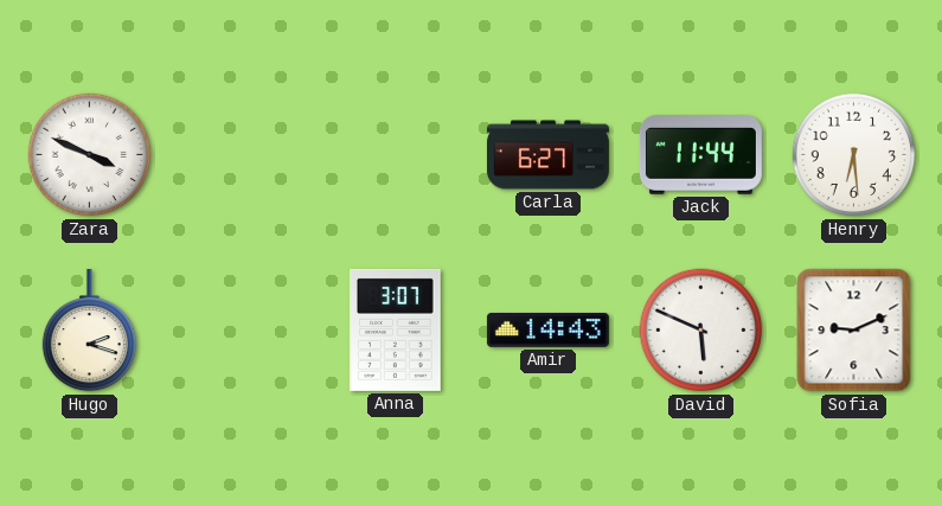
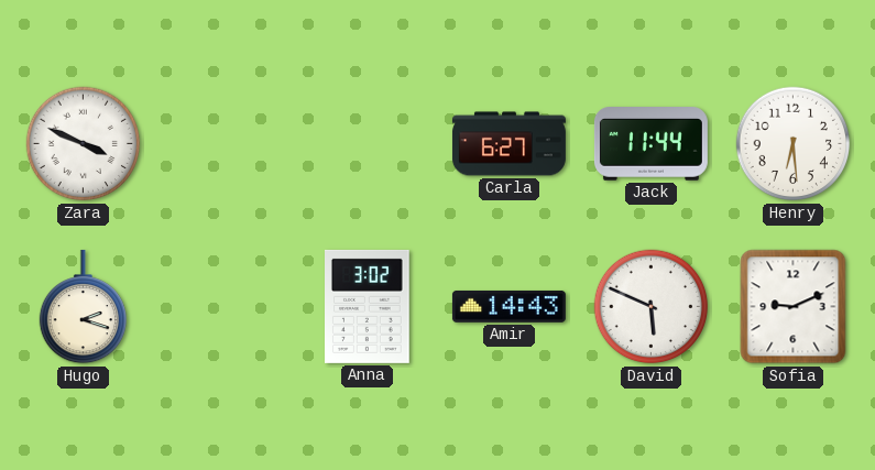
Anna: 3:07 -> 3:02
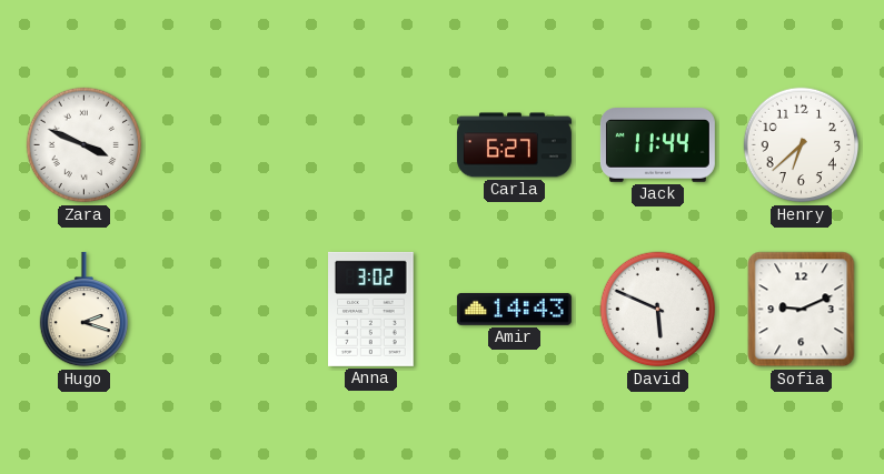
Henry: 6:29 -> 6:38
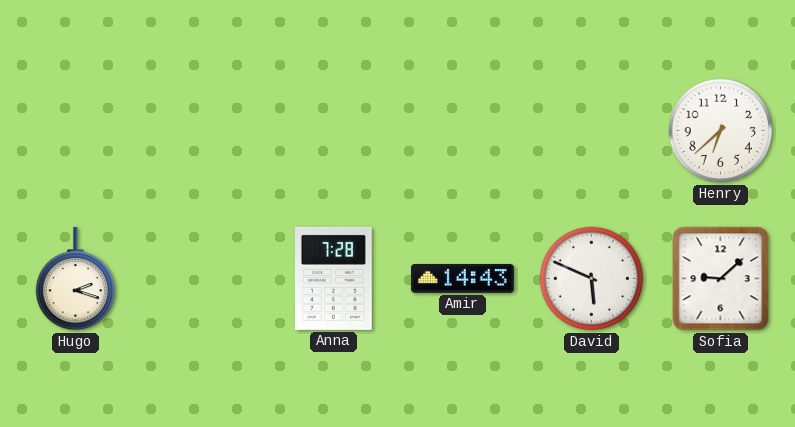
Zara: 3:49 -> none
Carla: 6:27 -> none
Jack: 11:44 -> none
Anna: 3:02 -> 7:28
Sofia: 9:11 -> 9:08
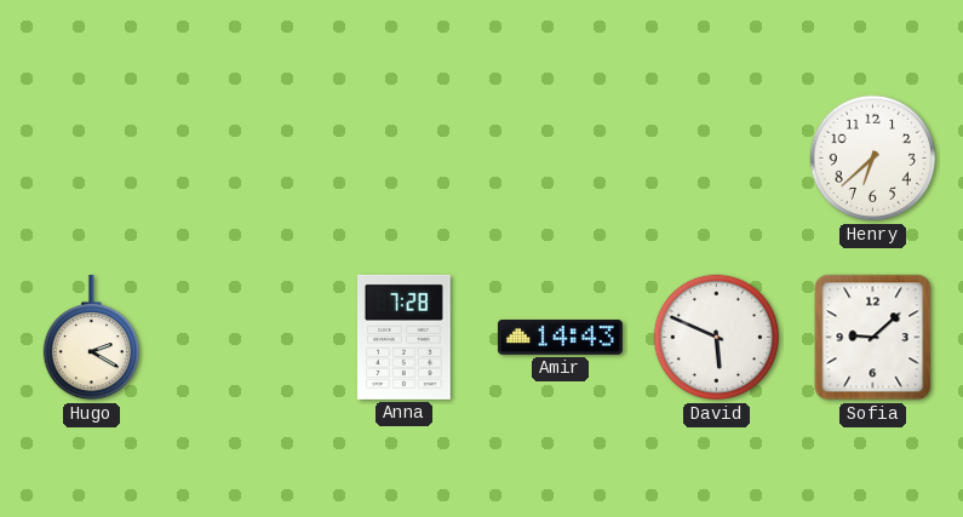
Hugo: 2:18 -> 2:20
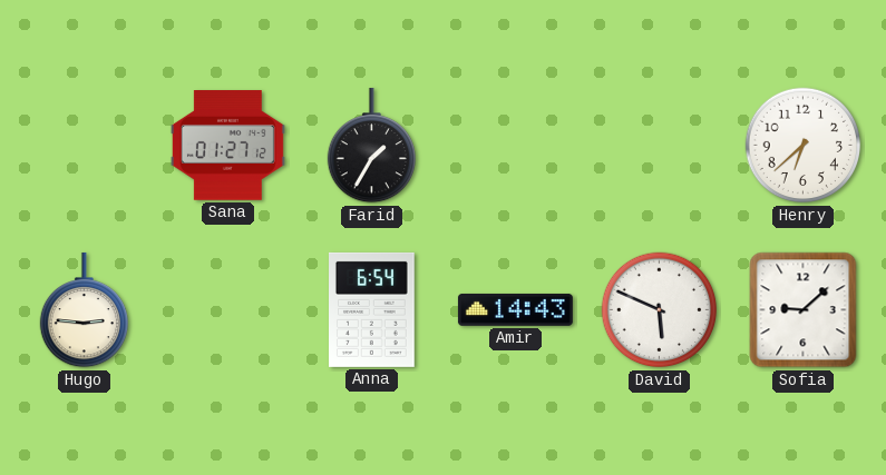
Sana: none -> 01:27
Farid: none -> 1:35
Hugo: 2:20 -> 2:46
Anna: 7:28 -> 6:54
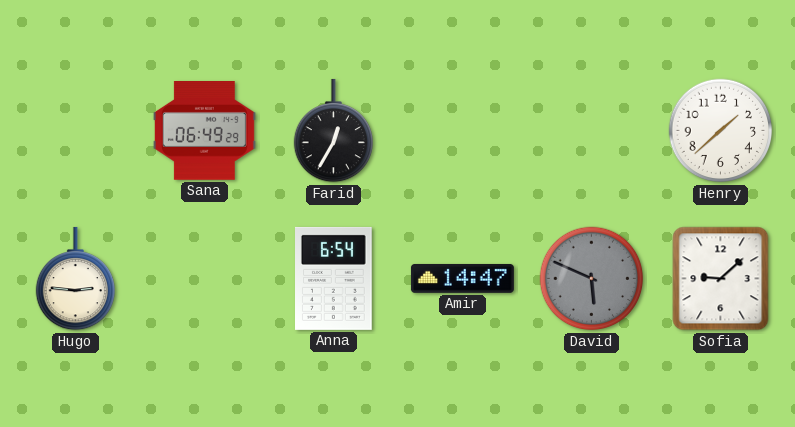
Sana: 01:27 -> 06:49
Farid: 1:35 -> 12:35
Henry: 6:38 -> 1:38
Amir: 14:43 -> 14:47
David dial: white -> grey
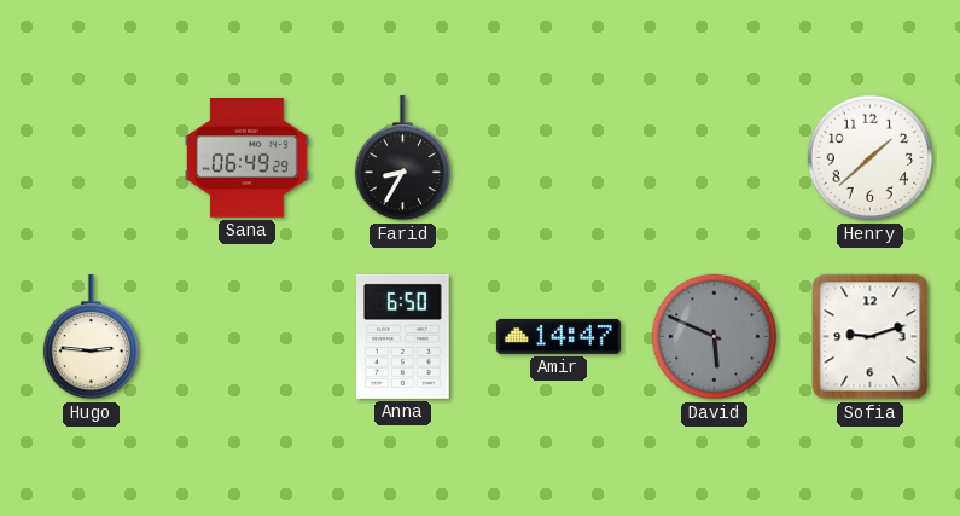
Farid: 12:35 -> 8:35
Anna: 6:54 -> 6:50
Sofia: 9:08 -> 9:12
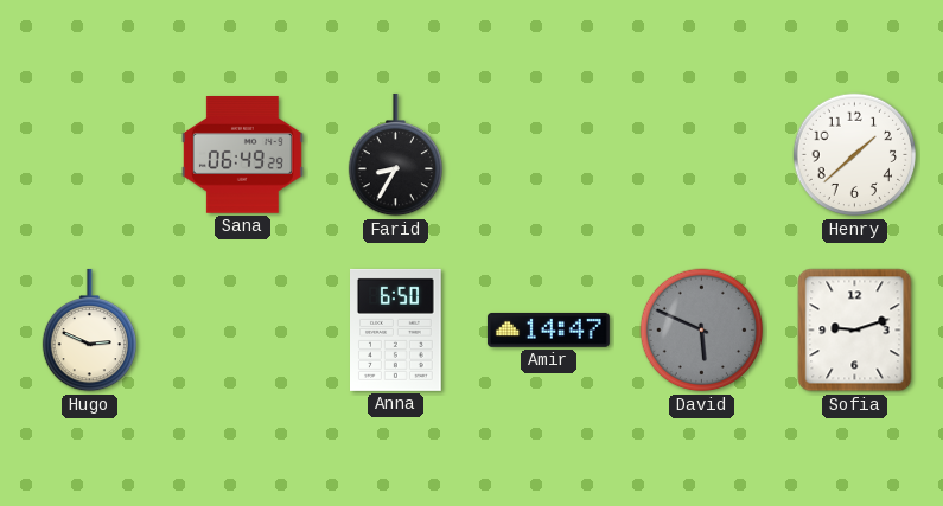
Hugo: 2:46 -> 2:49
